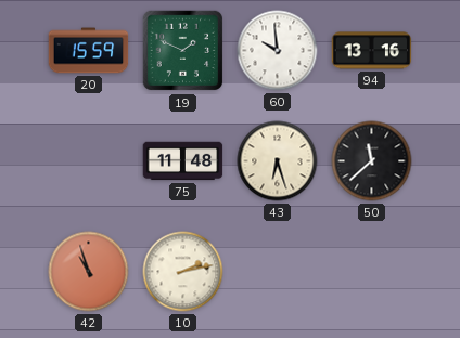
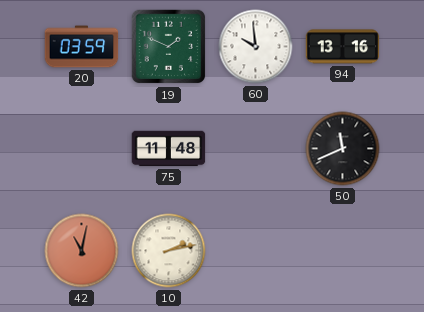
20: 15:59 -> 03:59
43: 6:27 -> none
50: 11:38 -> 11:41
42: 10:57 -> 11:02
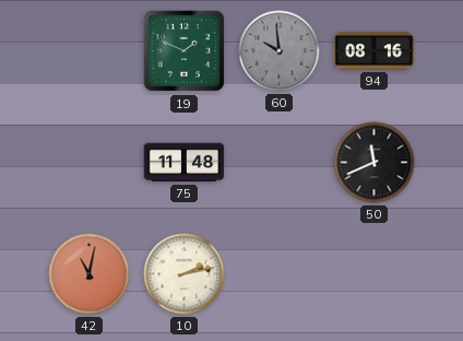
20: 03:59 -> none
60 dial: white -> grey
94: 13:16 -> 08:16
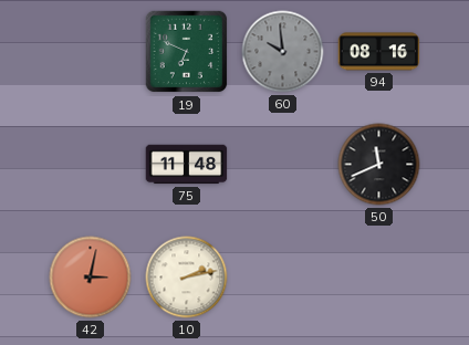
19: 1:49 -> 6:49
42: 11:02 -> 3:02
